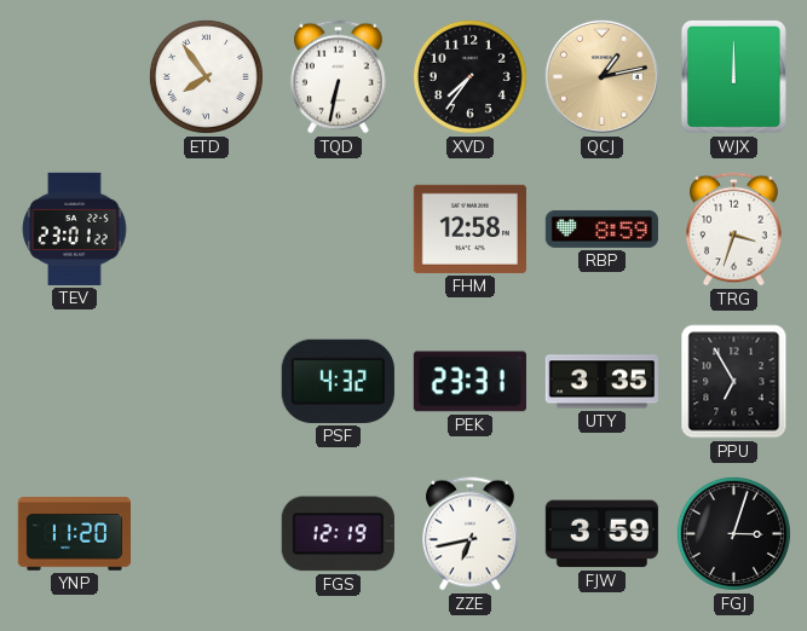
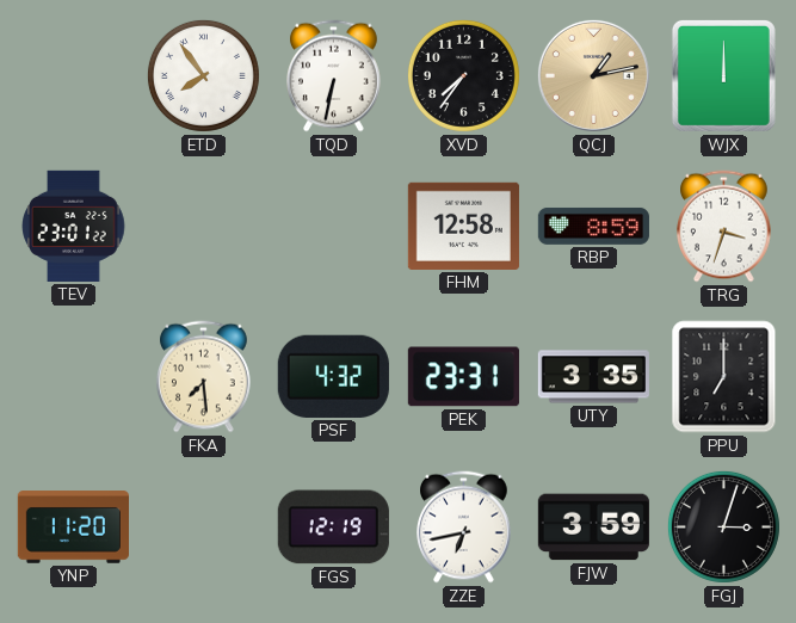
FKA: none -> 7:29
PPU: 6:55 -> 7:00
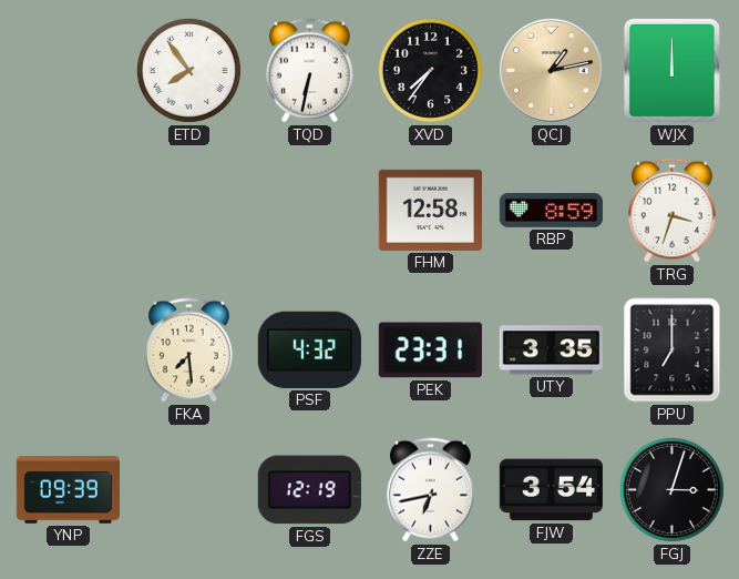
TEV: 23:01 -> none
YNP: 11:20 -> 09:39
FJW: 3:59 -> 3:54
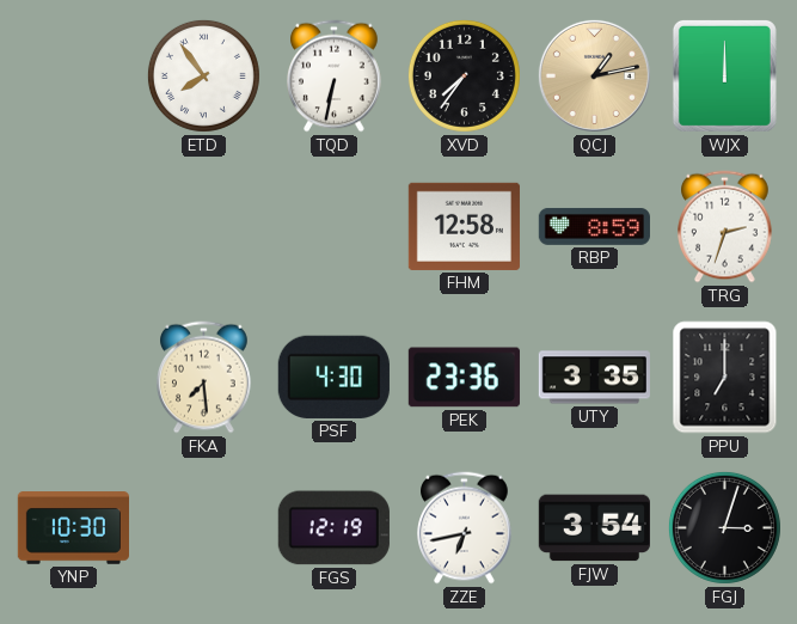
TRG: 3:33 -> 2:33
PSF: 4:32 -> 4:30
PEK: 23:31 -> 23:36
YNP: 09:39 -> 10:30
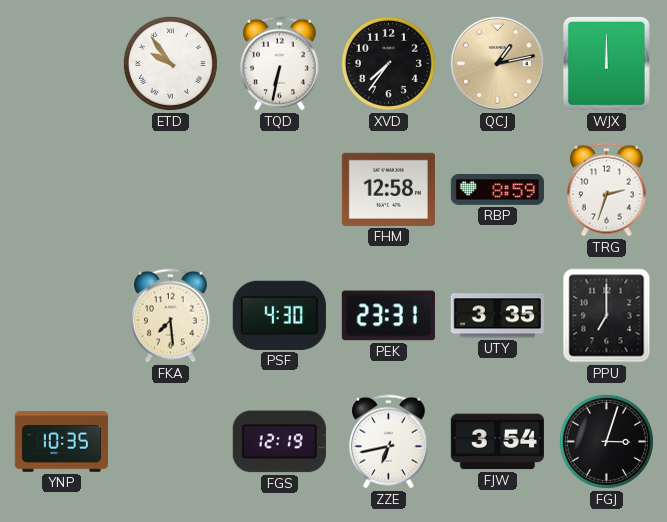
ETD: 7:54 -> 9:54
PEK: 23:36 -> 23:31
YNP: 10:30 -> 10:35
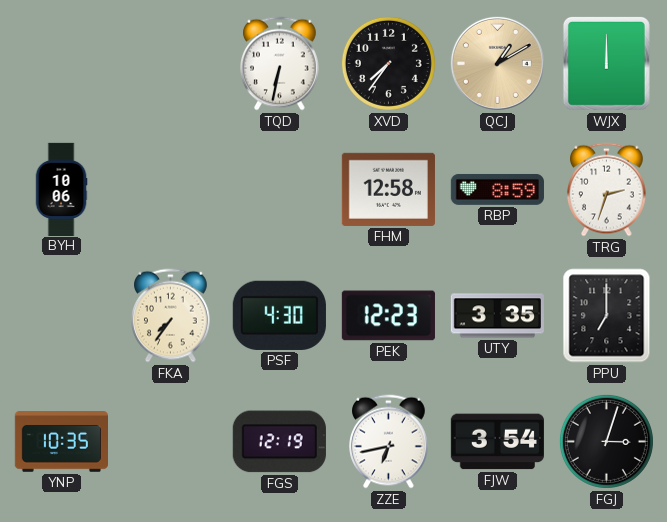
ETD: 9:54 -> none
QCJ: 1:13 -> 1:10
BYH: none -> 10:06
FKA: 7:29 -> 7:36
PEK: 23:31 -> 12:23
